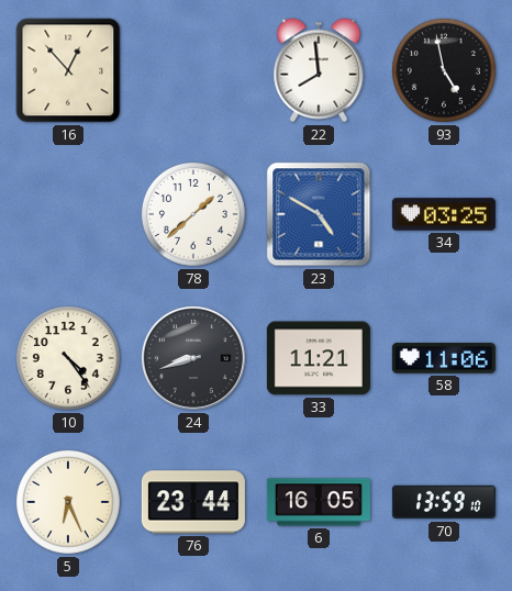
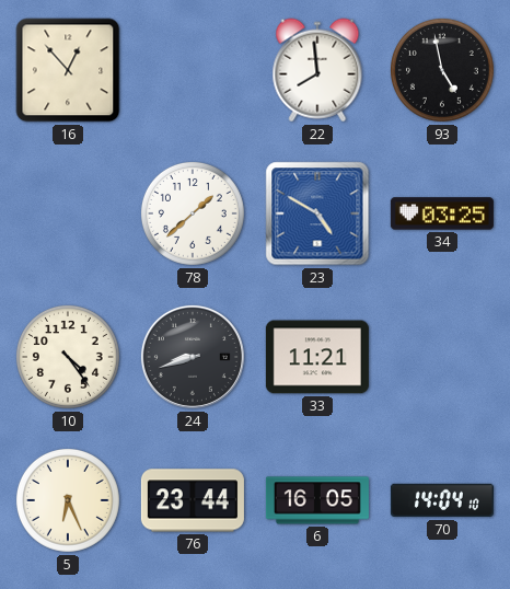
58: 11:06 -> none
70: 13:59 -> 14:04
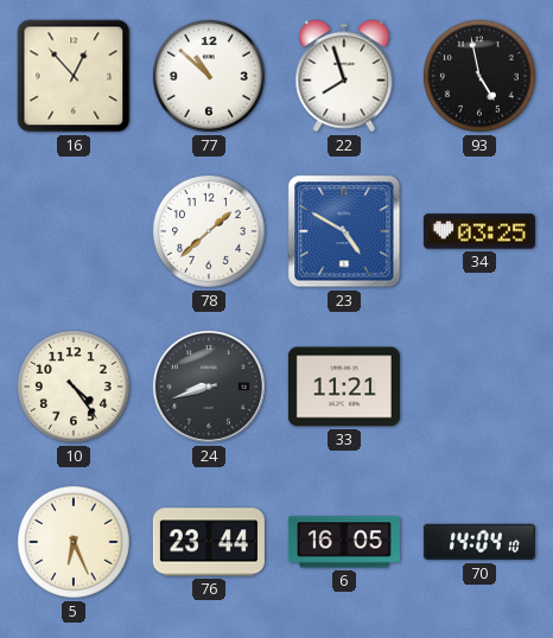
77: none -> 10:52
22: 7:59 -> 7:57
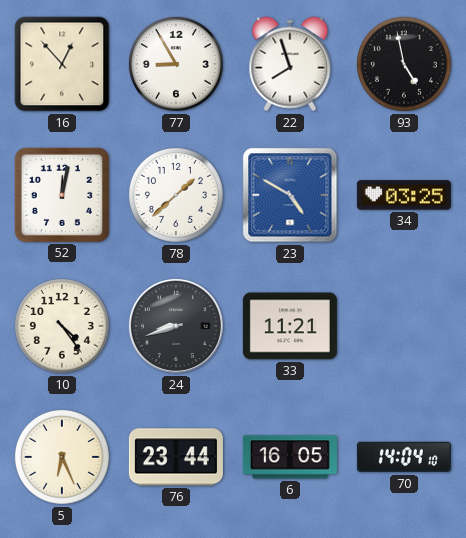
77: 10:52 -> 8:55
52: none -> 12:02
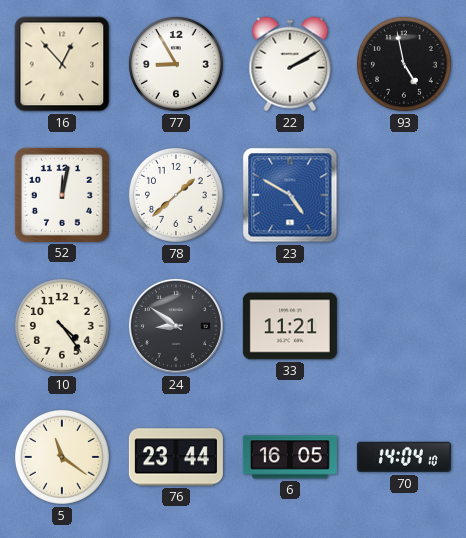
22: 7:57 -> 2:10
34: 03:25 -> none
24: 8:42 -> 8:51
5: 6:26 -> 11:21
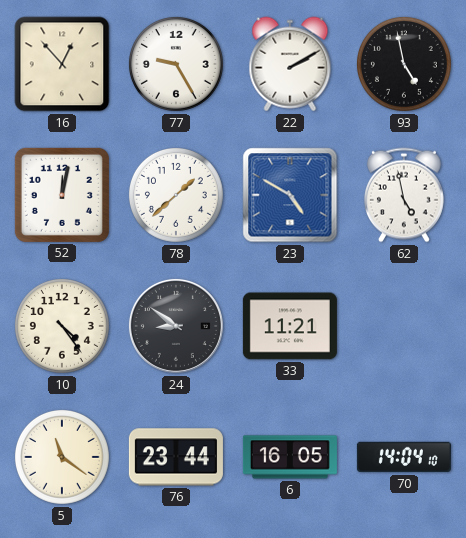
77: 8:55 -> 9:25
62: none -> 4:58
